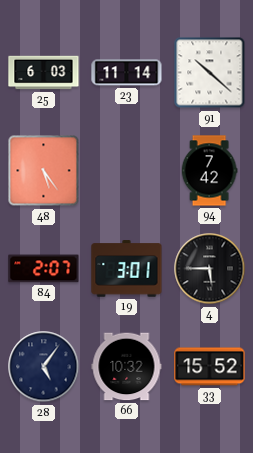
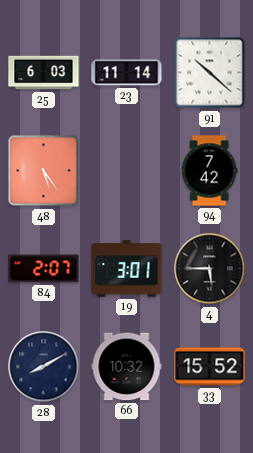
28: 5:06 -> 8:10
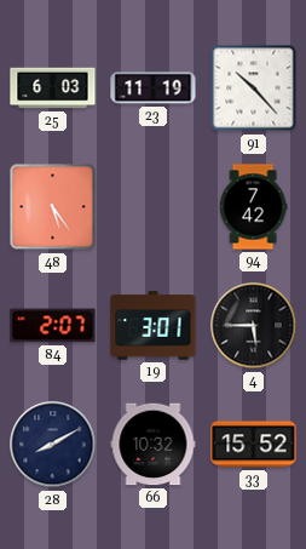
23: 11:14 -> 11:19
91: 10:22 -> 10:23
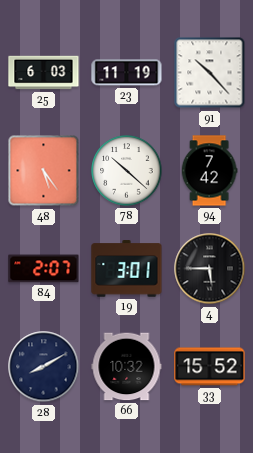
78: none -> 10:22
